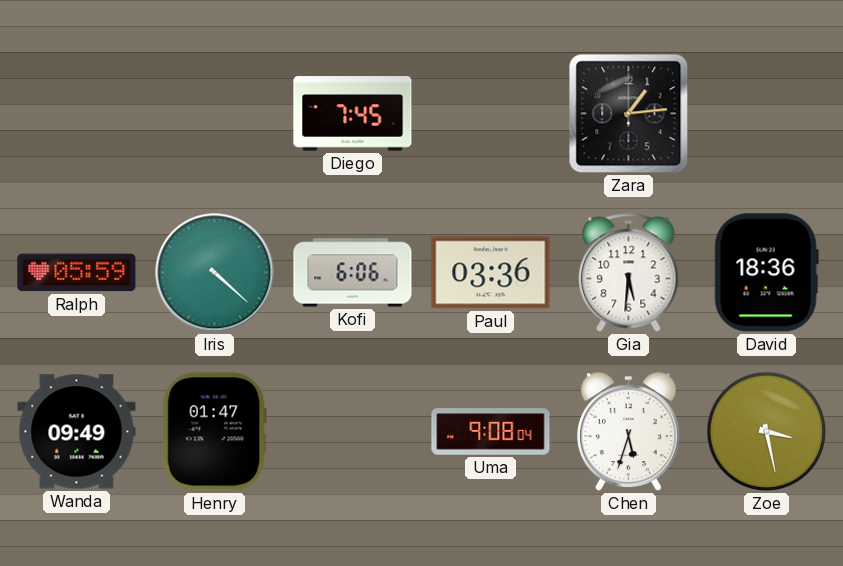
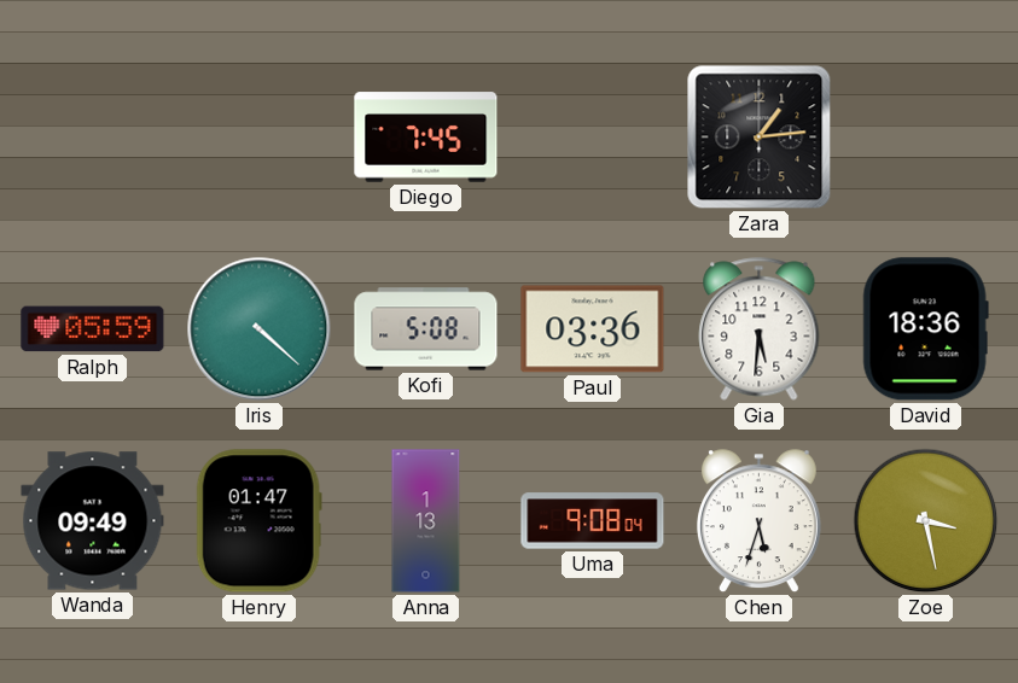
Kofi: 6:06 -> 5:08
Anna: none -> 1:13
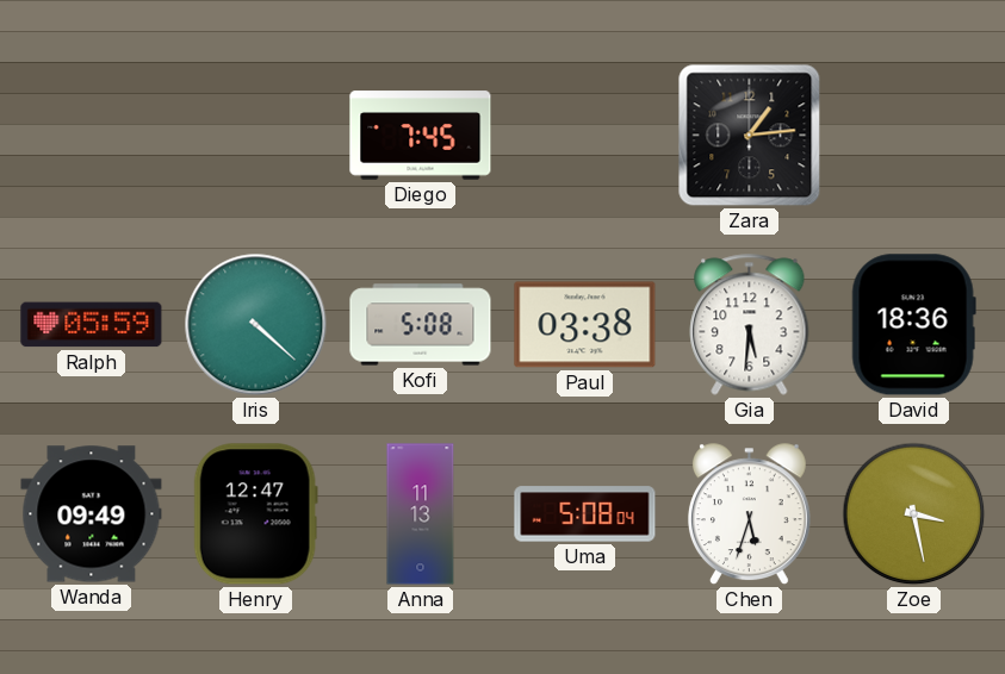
Paul: 03:36 -> 03:38
Henry: 01:47 -> 12:47
Anna: 1:13 -> 11:13
Uma: 9:08 -> 5:08
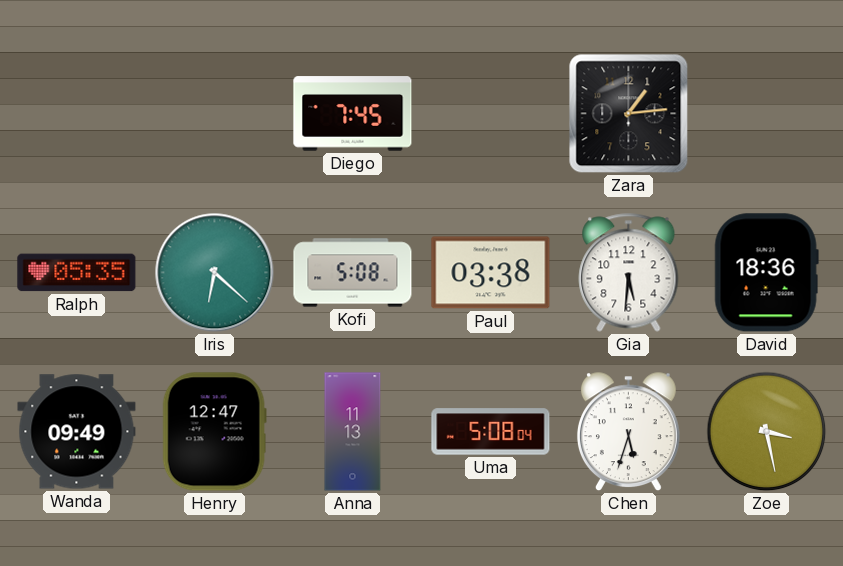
Ralph: 05:59 -> 05:35
Iris: 4:22 -> 6:22
